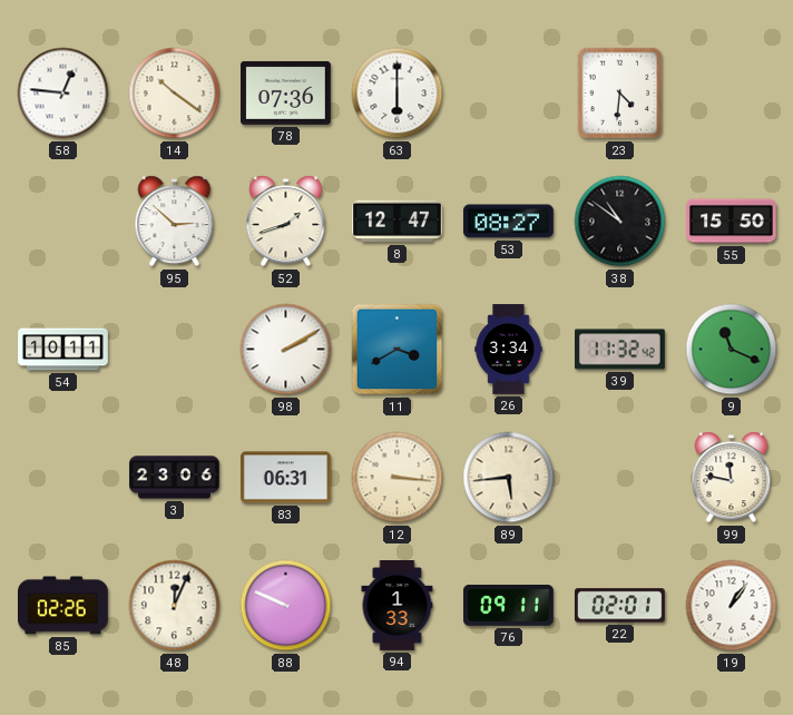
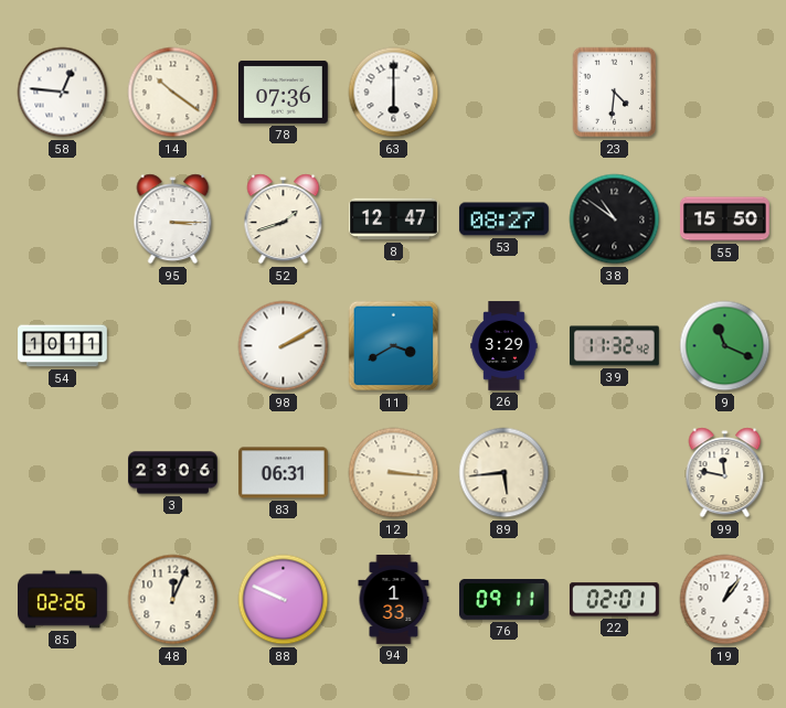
95: 2:52 -> 3:15
26: 3:34 -> 3:29
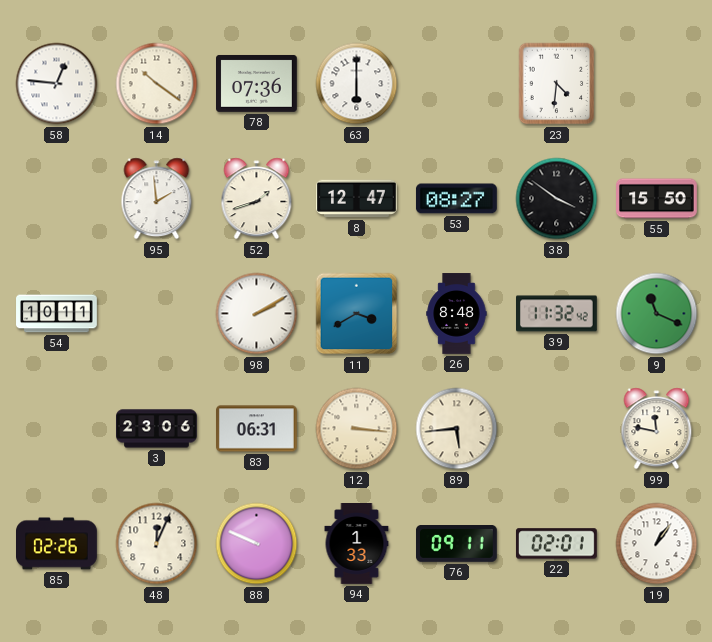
95: 3:15 -> 1:59
38: 10:51 -> 3:51
26: 3:29 -> 8:48
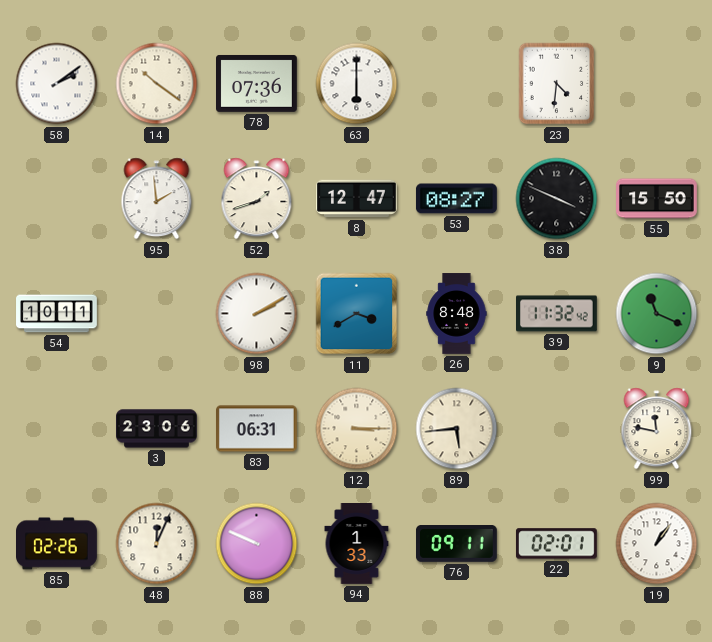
58: 12:46 -> 2:09
38: 3:51 -> 3:49
12: 3:16 -> 3:15
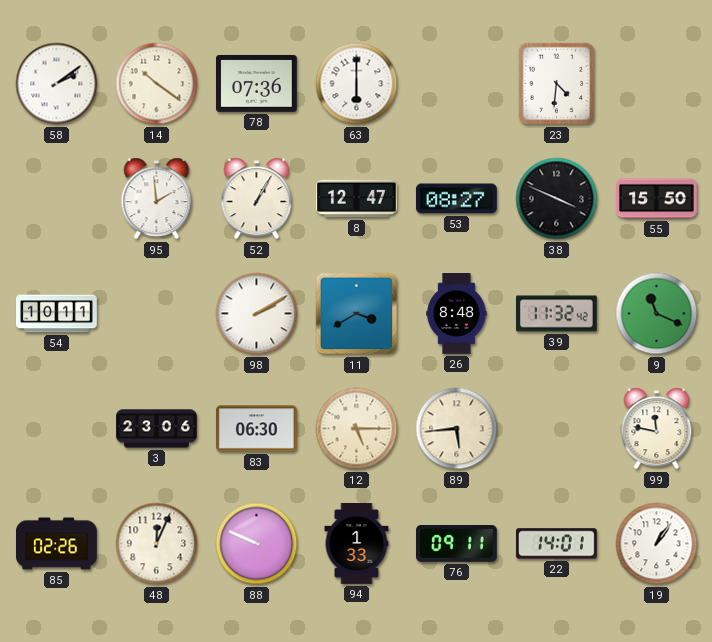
52: 1:42 -> 1:05
83: 06:31 -> 06:30
12: 3:15 -> 5:15
22: 02:01 -> 14:01
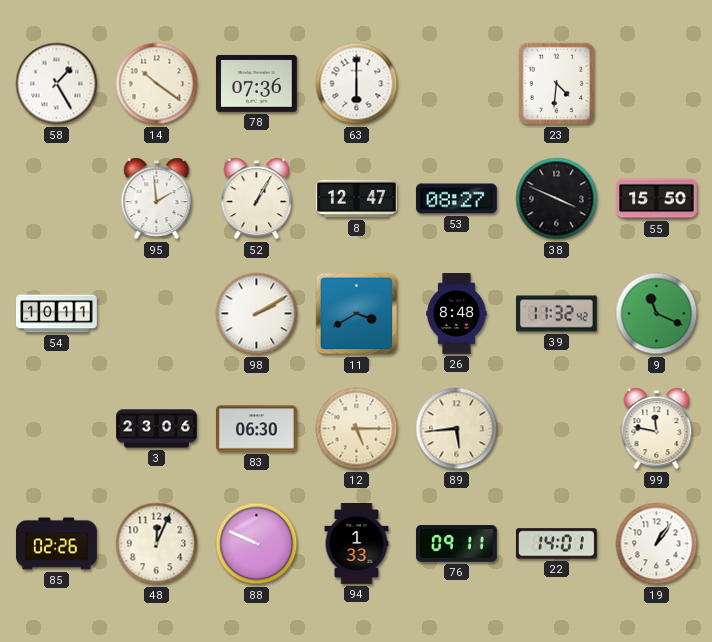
58: 2:09 -> 1:25
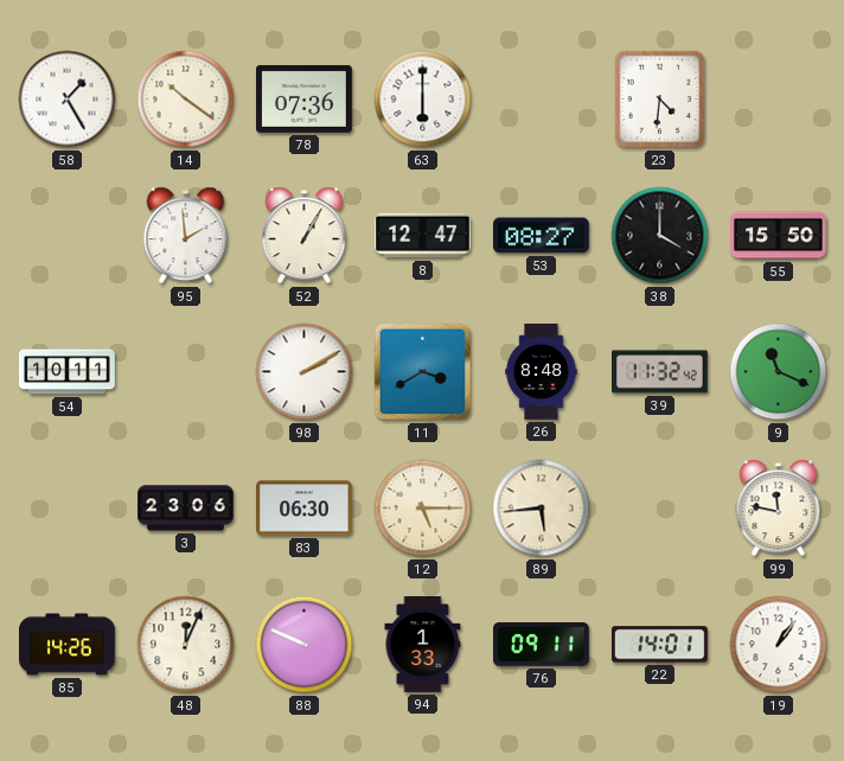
38: 3:49 -> 4:00
85: 02:26 -> 14:26
